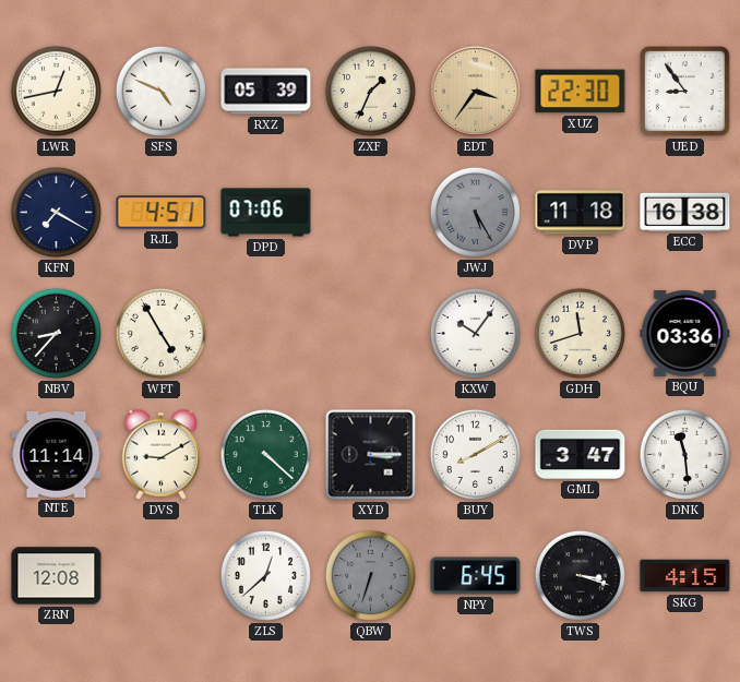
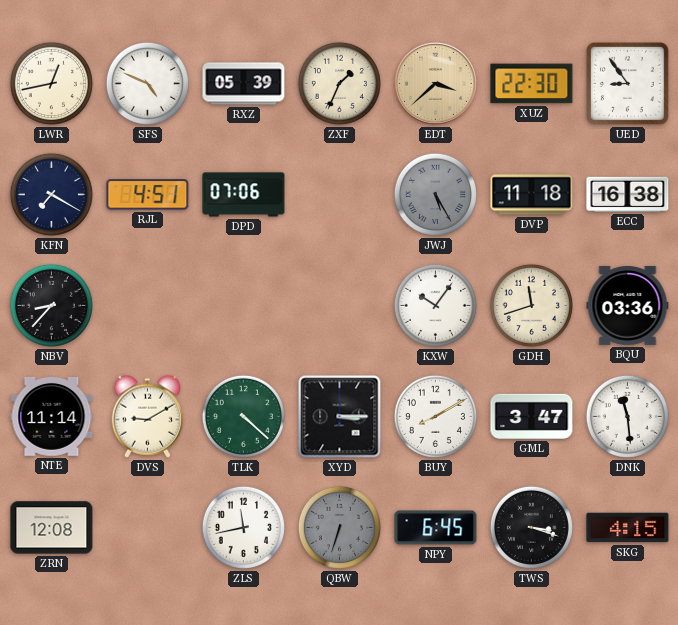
EDT: 3:36 -> 3:38
WFT: 4:55 -> none
ZLS: 12:38 -> 11:43
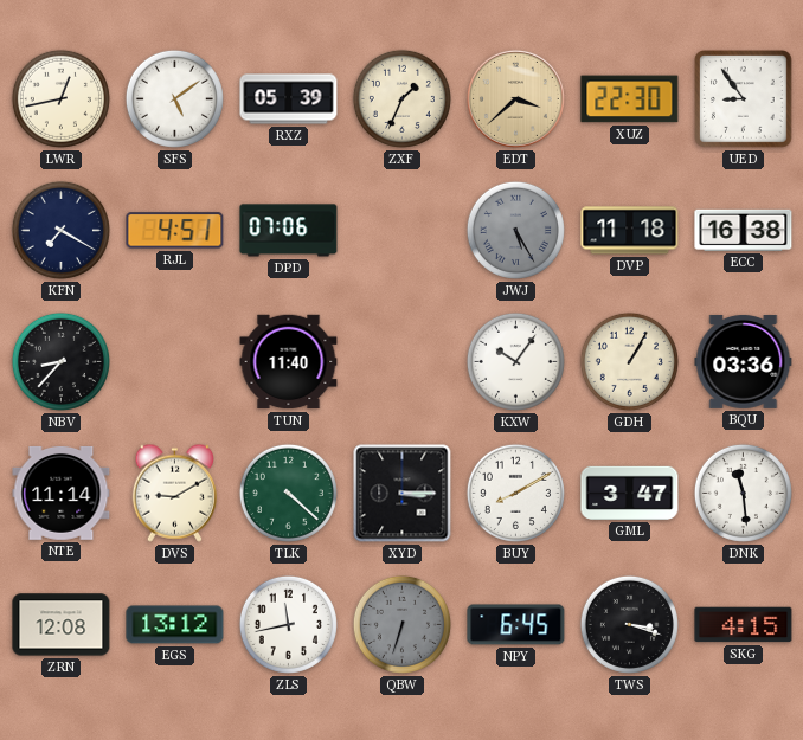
SFS: 4:49 -> 5:09
TUN: none -> 11:40
GDH: 11:42 -> 1:05
EGS: none -> 13:12
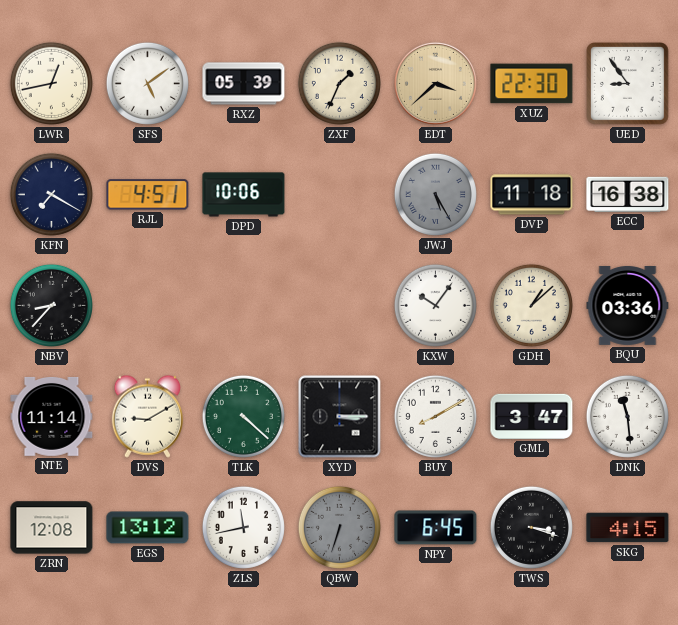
DPD: 07:06 -> 10:06
TUN: 11:40 -> none
GDH: 1:05 -> 1:08
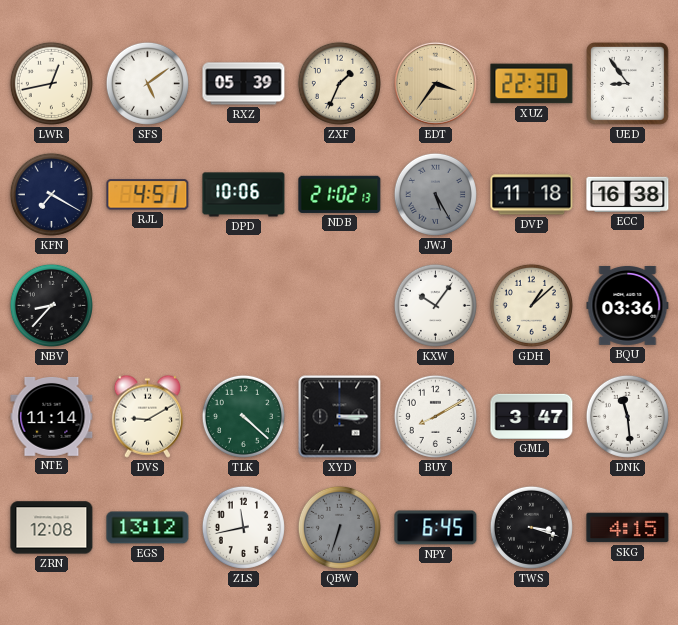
EDT: 3:38 -> 3:36
NDB: none -> 21:02
